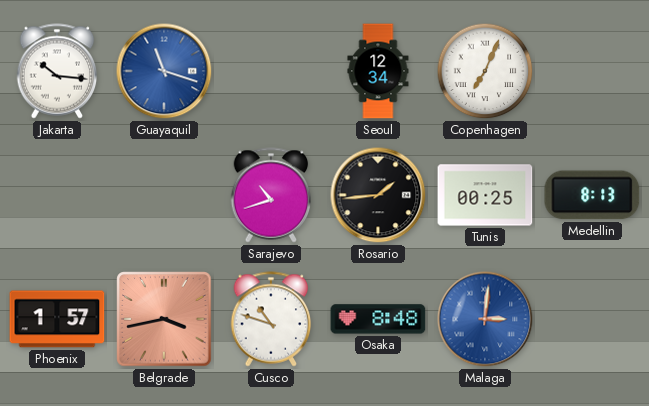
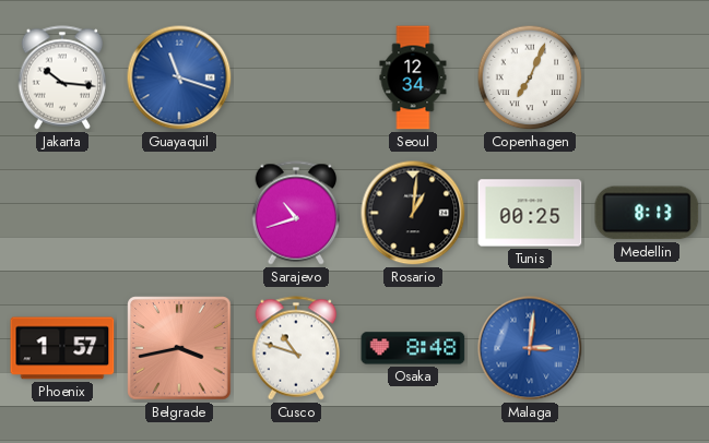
Rosario: 1:44 -> 1:01
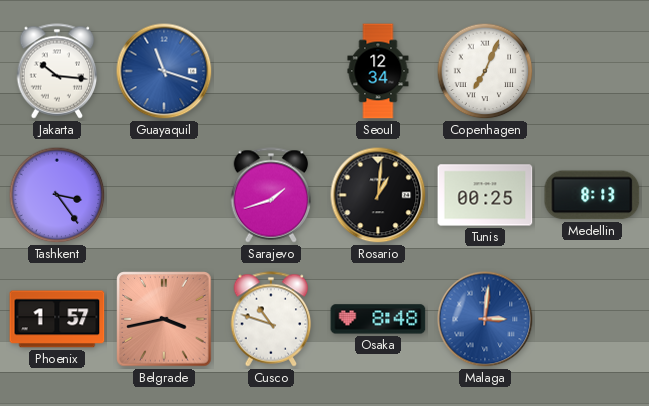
Tashkent: none -> 3:24
Sarajevo: 10:42 -> 1:42
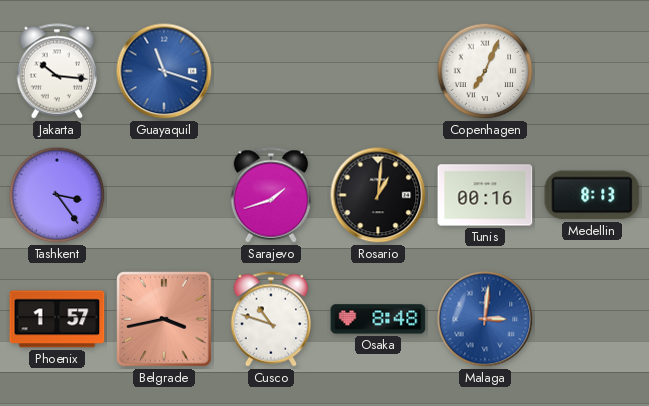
Seoul: 12:34 -> none
Tunis: 00:25 -> 00:16
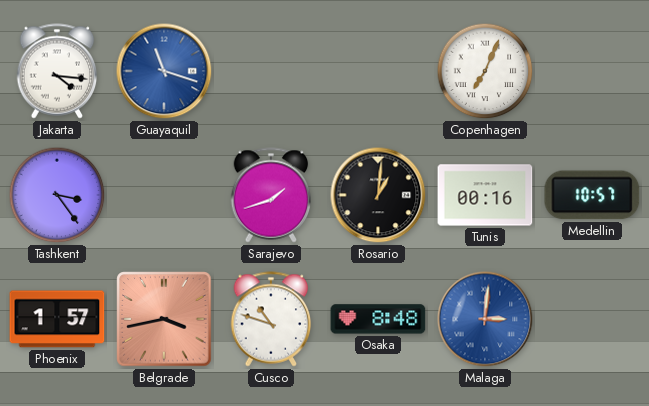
Jakarta: 10:16 -> 4:16
Medellin: 8:13 -> 10:57
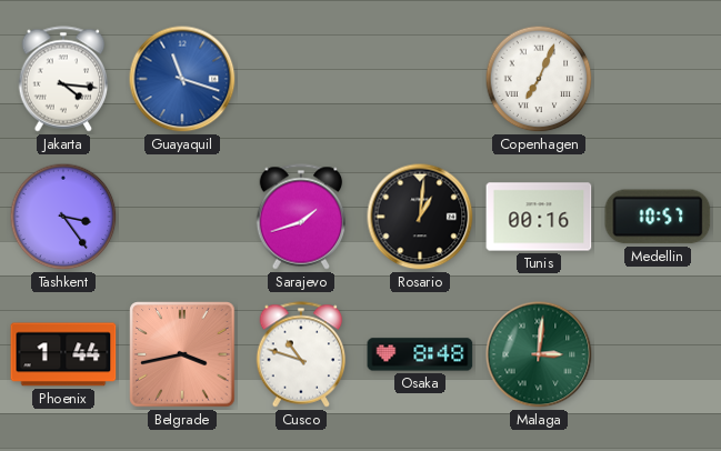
Phoenix: 1:57 -> 1:44
Malaga dial: blue -> green
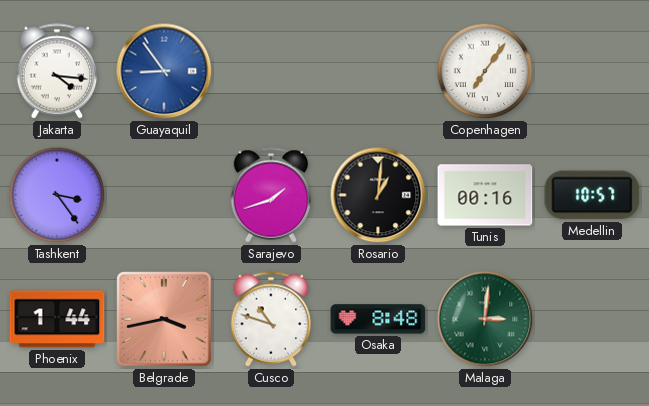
Guayaquil: 11:18 -> 8:54
Copenhagen: 7:04 -> 7:06
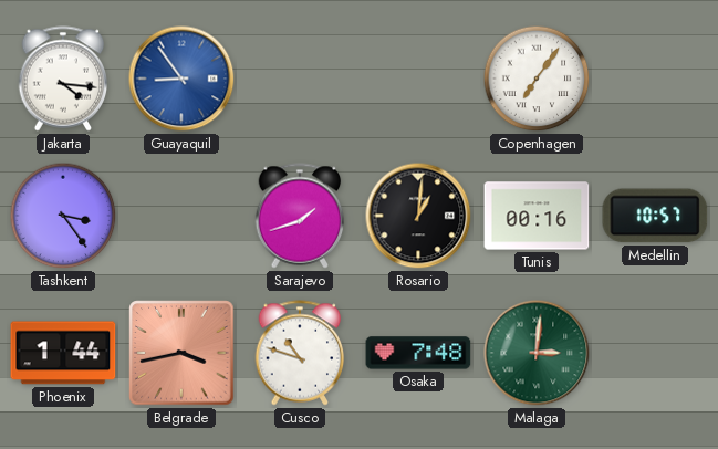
Osaka: 8:48 -> 7:48
